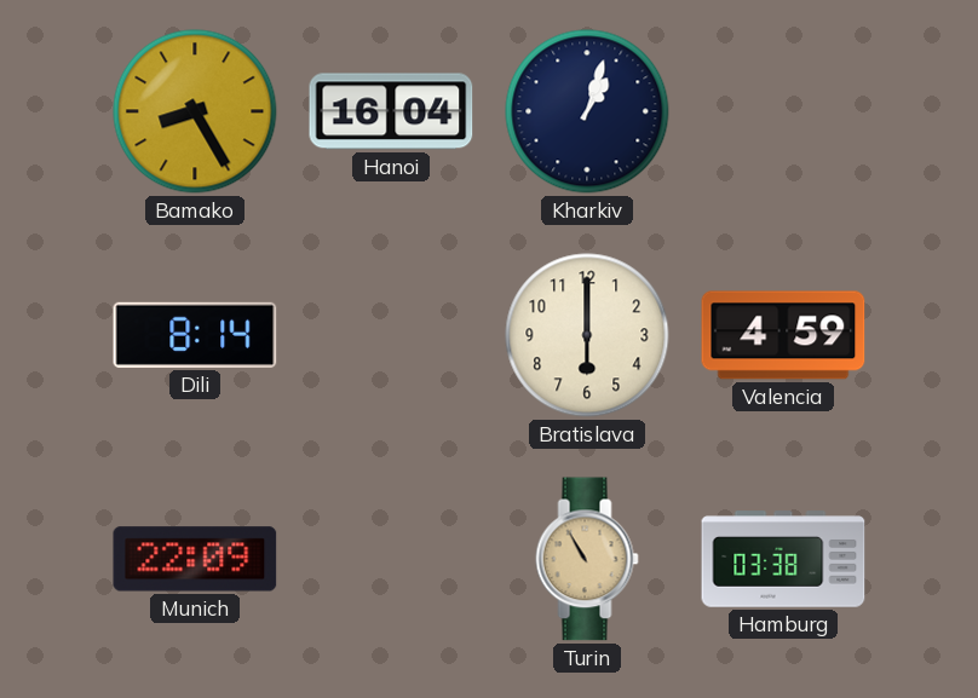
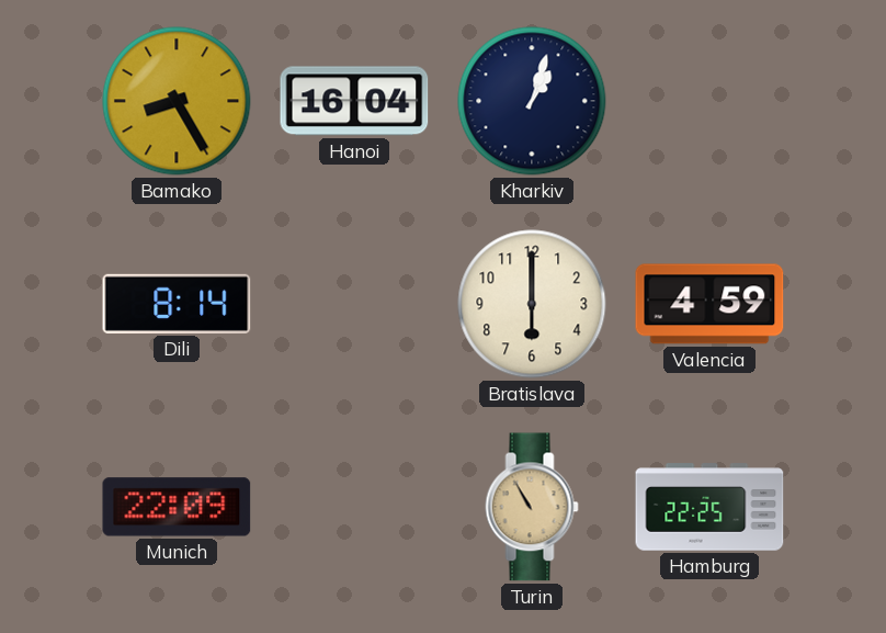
Hamburg: 03:38 -> 22:25
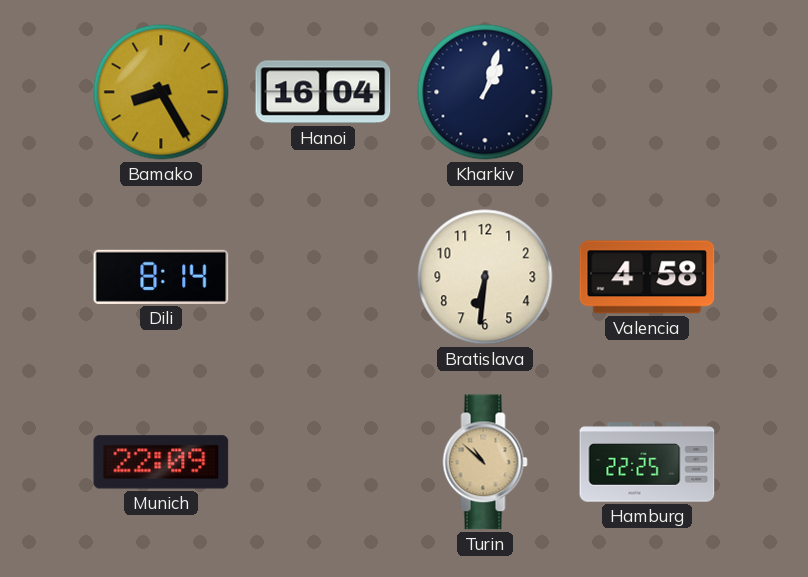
Bratislava: 6:00 -> 6:31
Valencia: 4:59 -> 4:58
Turin: 10:55 -> 10:52
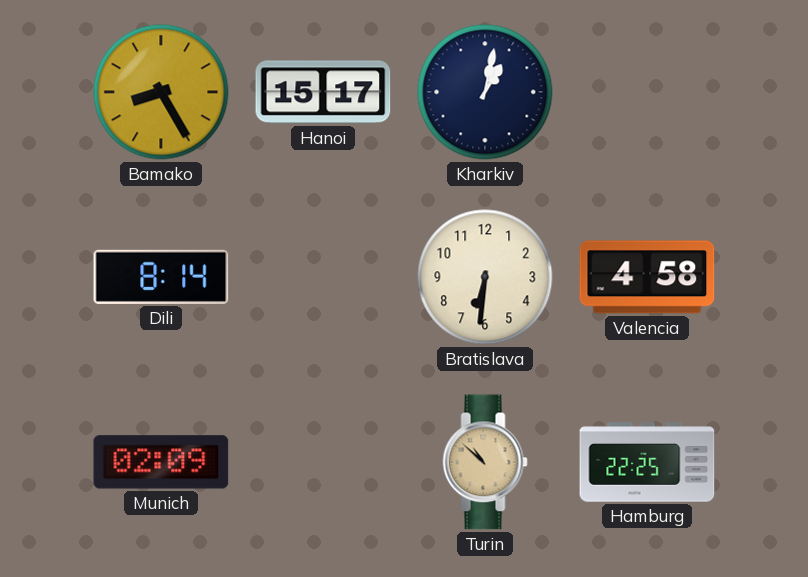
Hanoi: 16:04 -> 15:17
Kharkiv: 1:03 -> 1:02
Munich: 22:09 -> 02:09
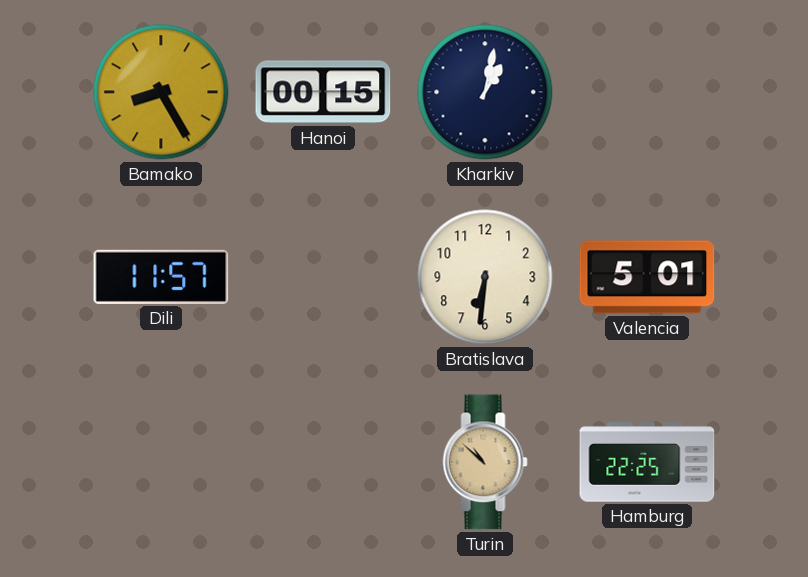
Hanoi: 15:17 -> 00:15
Dili: 8:14 -> 11:57
Valencia: 4:58 -> 5:01
Munich: 02:09 -> none
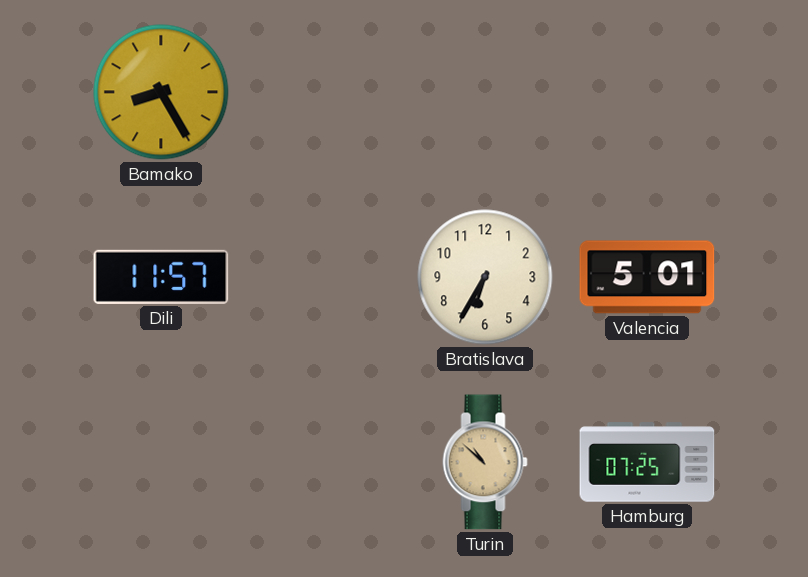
Hanoi: 00:15 -> none
Kharkiv: 1:02 -> none
Bratislava: 6:31 -> 6:35
Hamburg: 22:25 -> 07:25
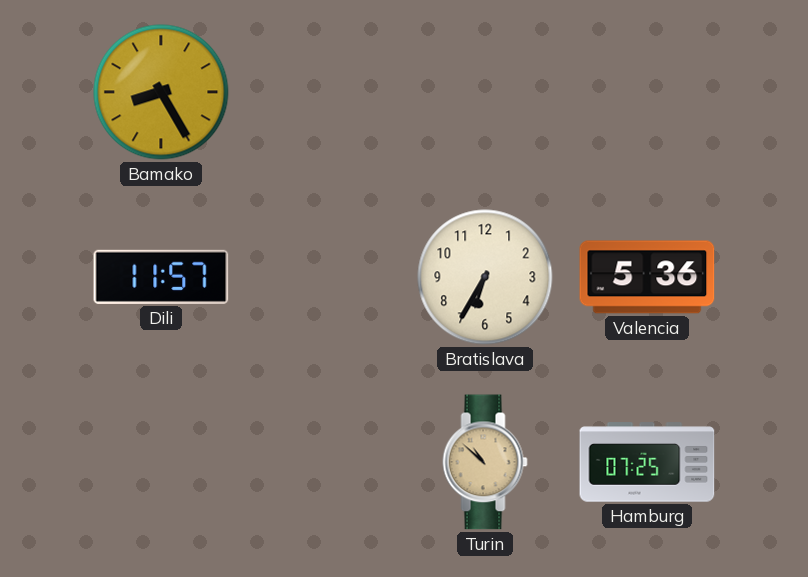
Valencia: 5:01 -> 5:36
